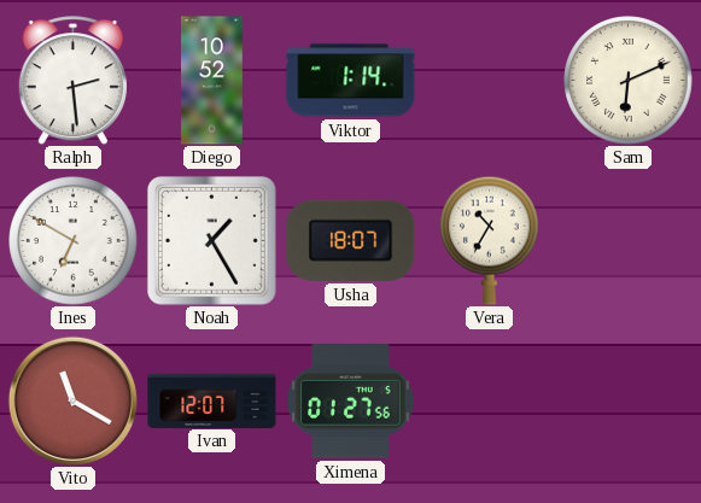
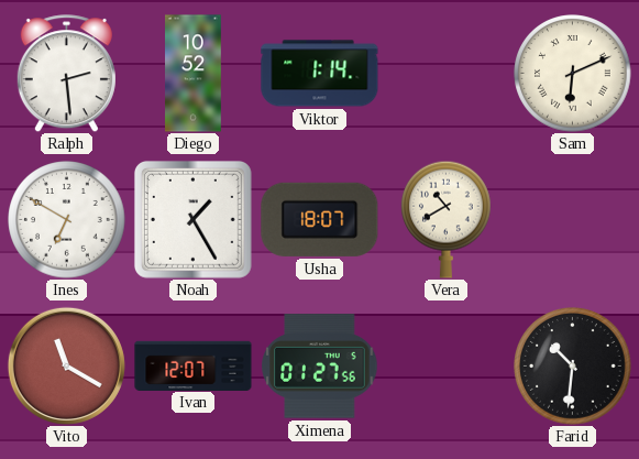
Vera: 10:35 -> 10:40
Farid: none -> 10:31
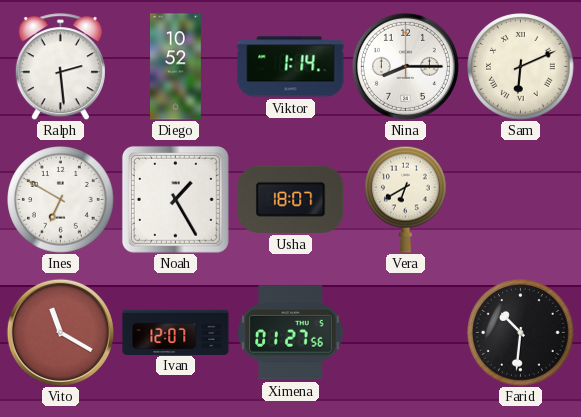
Nina: none -> 8:15
Vera: 10:40 -> 6:40
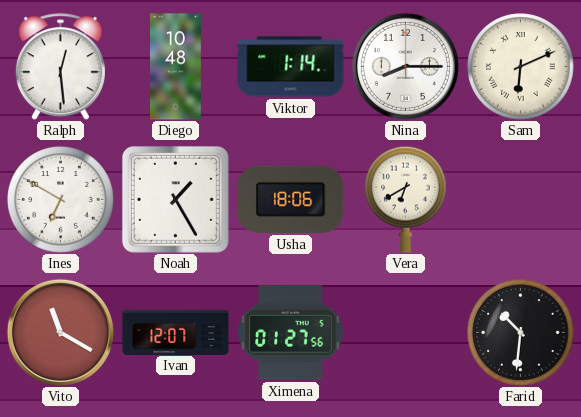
Ralph: 2:29 -> 12:29
Diego: 10:52 -> 10:48
Usha: 18:07 -> 18:06
